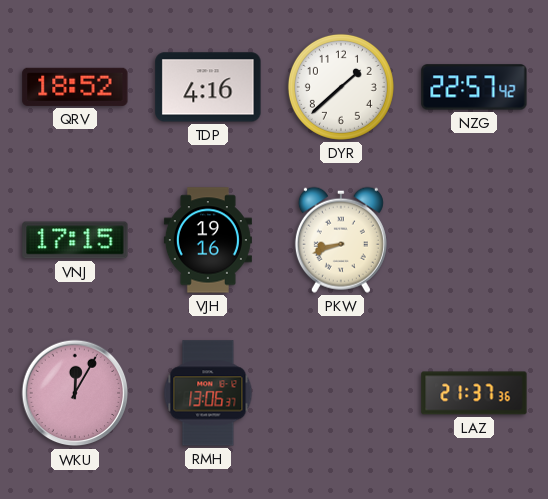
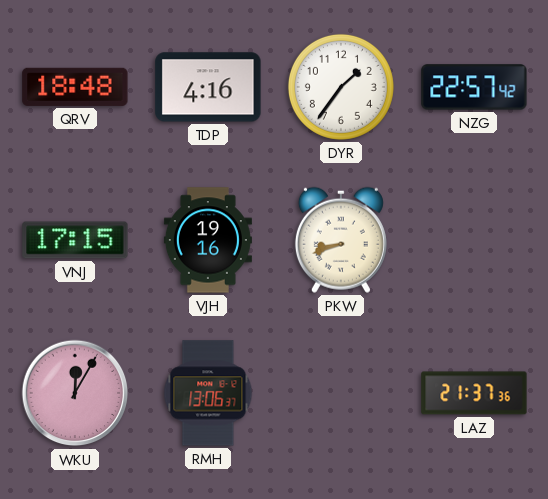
QRV: 18:52 -> 18:48
DYR: 1:38 -> 1:36
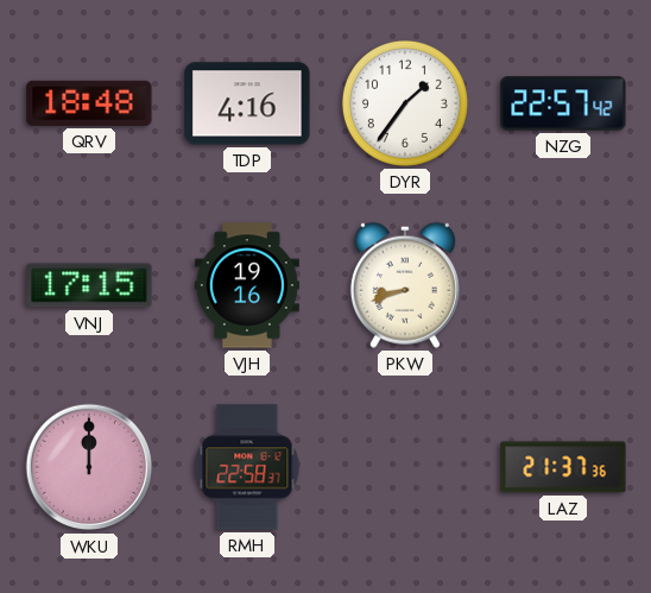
WKU: 12:05 -> 12:00
RMH: 13:06 -> 22:58
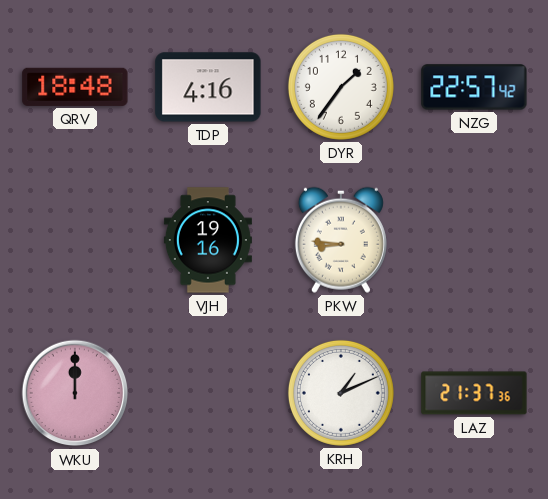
VNJ: 17:15 -> none
PKW: 8:42 -> 8:46
RMH: 22:58 -> none
KRH: none -> 1:11
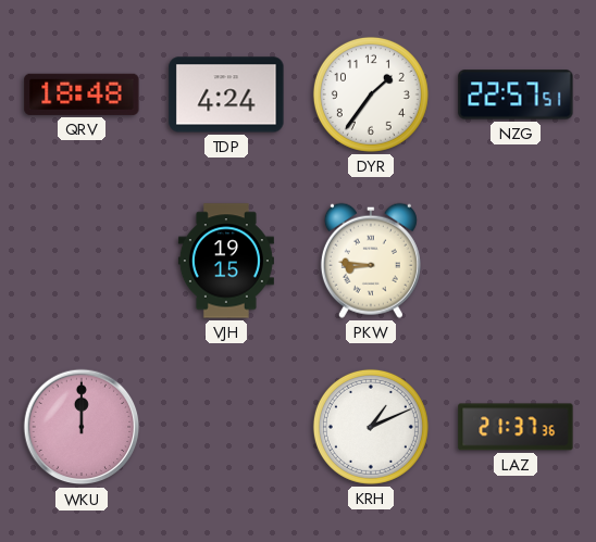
TDP: 4:16 -> 4:24
NZG: 22:57:42 -> 22:57:51
VJH: 19:16 -> 19:15
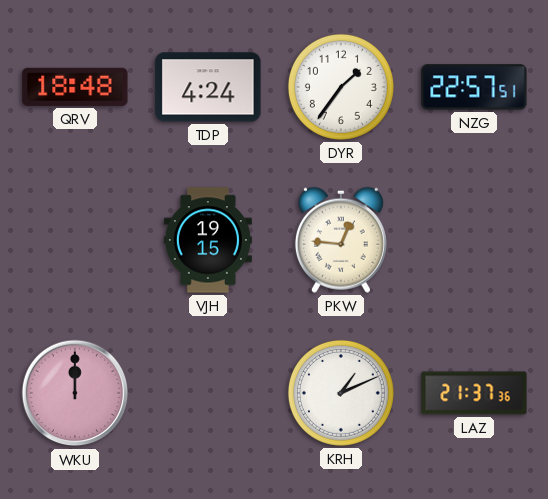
PKW: 8:46 -> 12:46
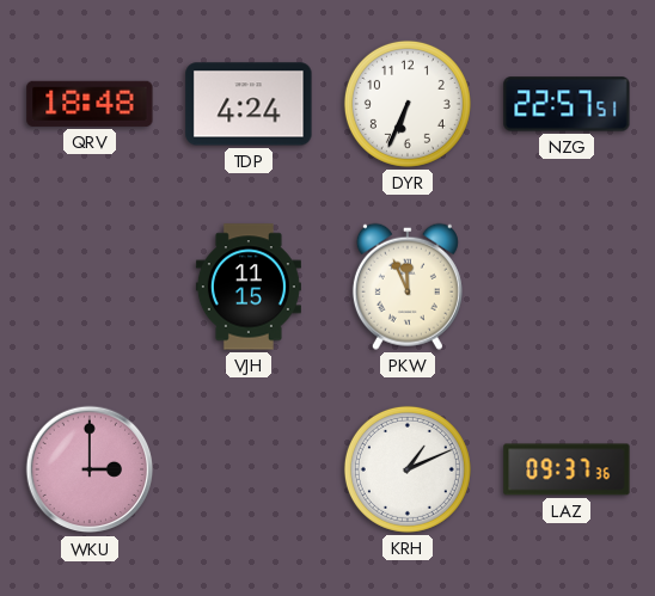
DYR: 1:36 -> 6:34
VJH: 19:15 -> 11:15
PKW: 12:46 -> 11:56
WKU: 12:00 -> 3:00
LAZ: 21:37 -> 09:37
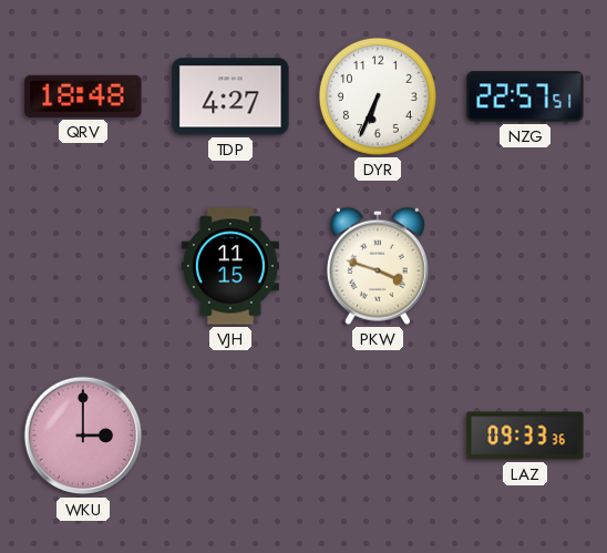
TDP: 4:24 -> 4:27
PKW: 11:56 -> 3:48
KRH: 1:11 -> none
LAZ: 09:37 -> 09:33
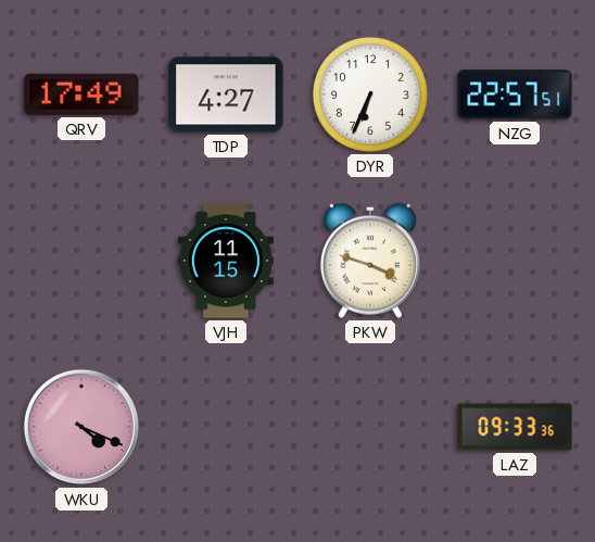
QRV: 18:48 -> 17:49
WKU: 3:00 -> 4:19
